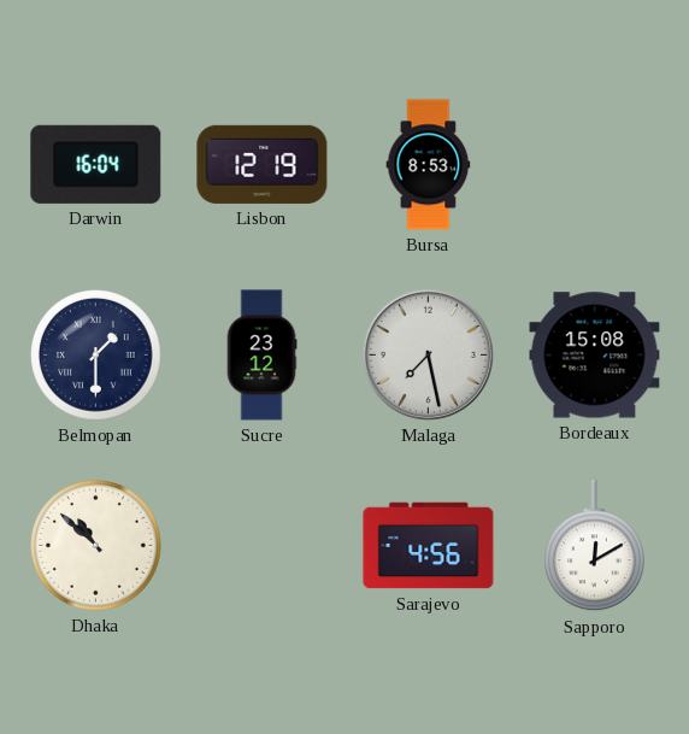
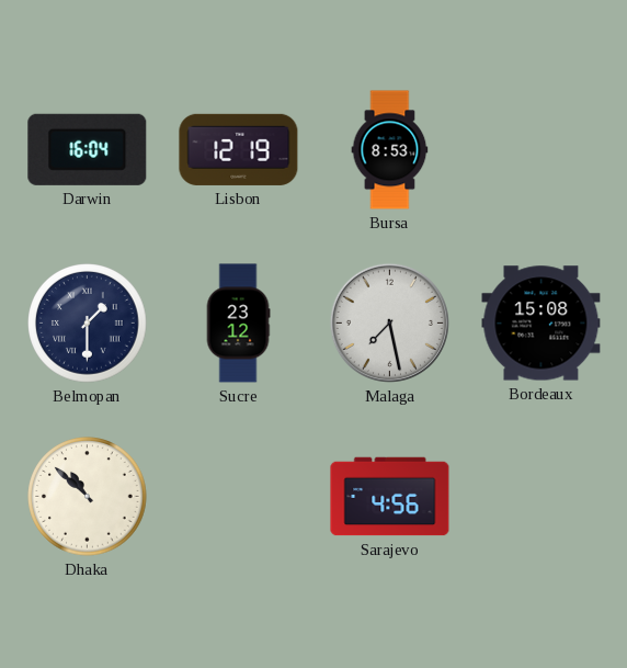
Sapporo: 12:10 -> none
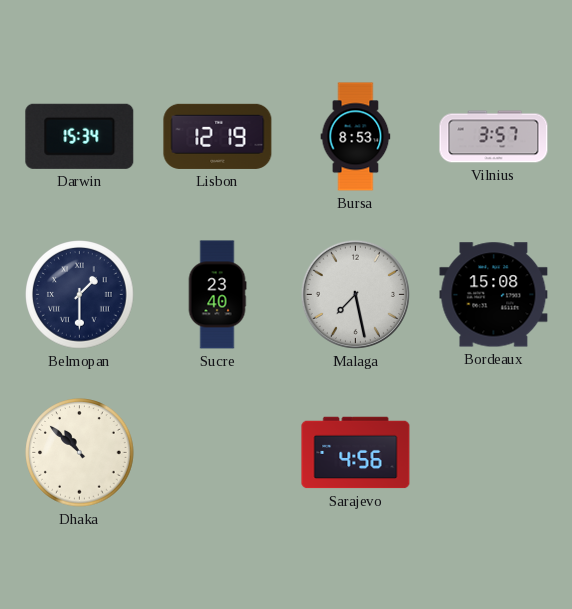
Darwin: 16:04 -> 15:34
Vilnius: none -> 3:57
Sucre: 23:12 -> 23:40
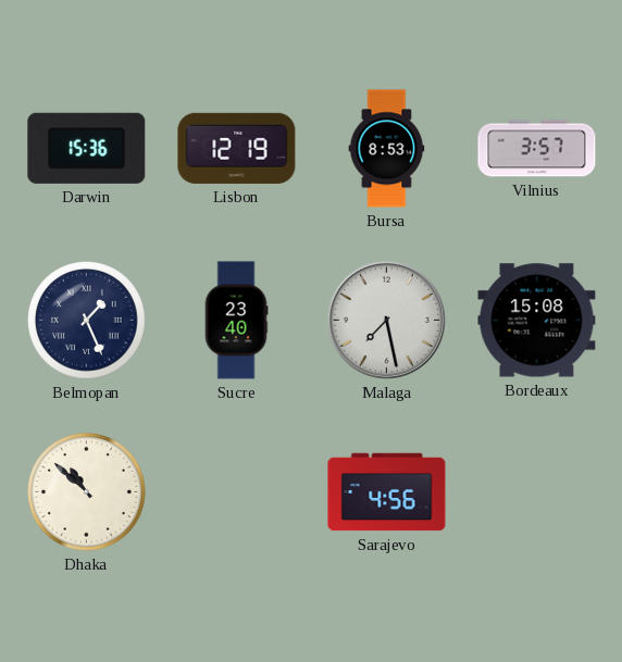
Darwin: 15:34 -> 15:36
Belmopan: 1:30 -> 1:26
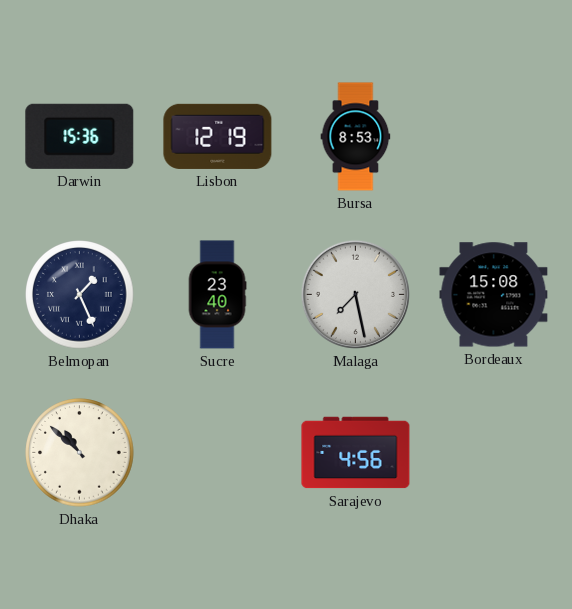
Vilnius: 3:57 -> none
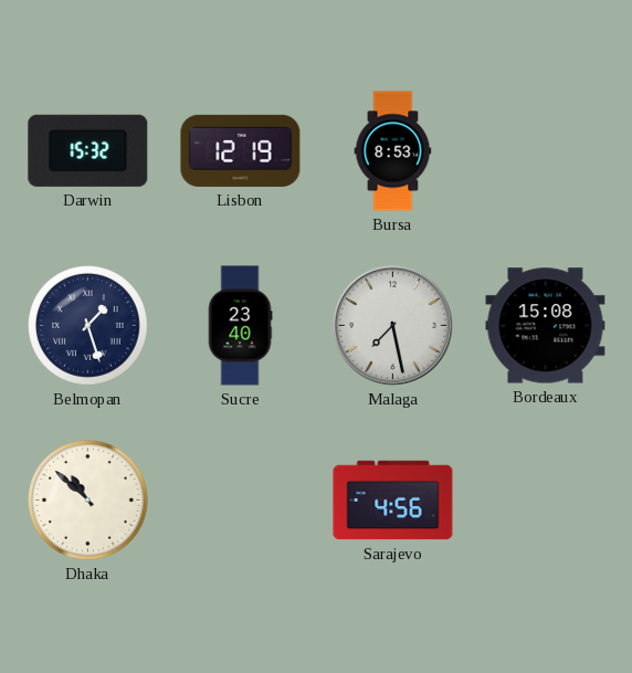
Darwin: 15:36 -> 15:32
Belmopan: 1:26 -> 1:27
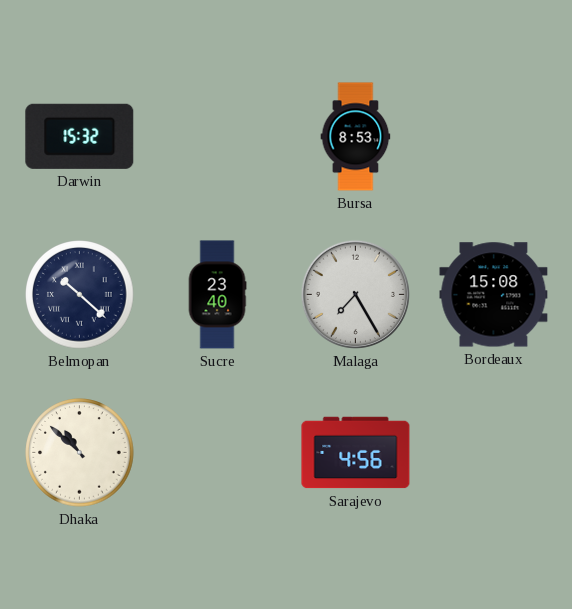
Lisbon: 12:19 -> none
Belmopan: 1:27 -> 10:22
Malaga: 7:28 -> 7:25
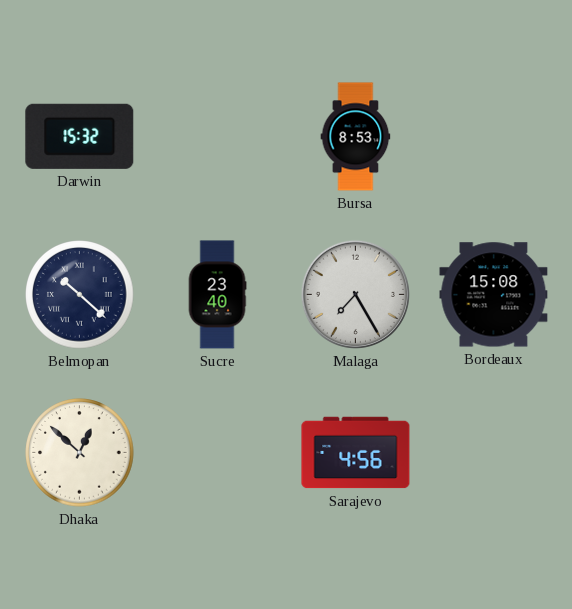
Dhaka: 10:52 -> 12:52
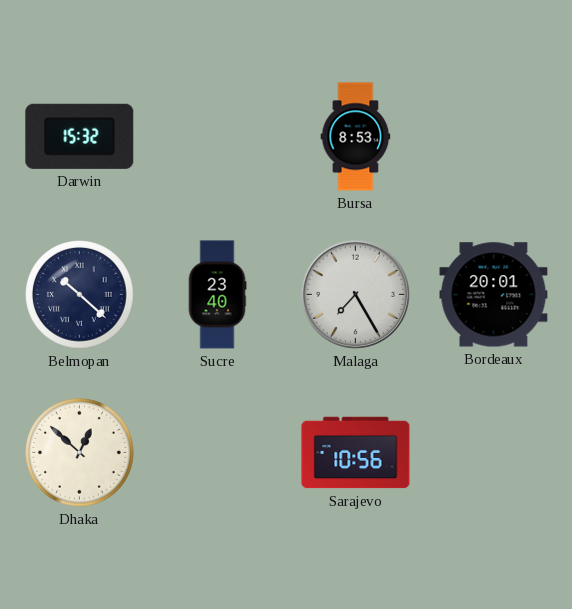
Bordeaux: 15:08 -> 20:01
Sarajevo: 4:56 -> 10:56
